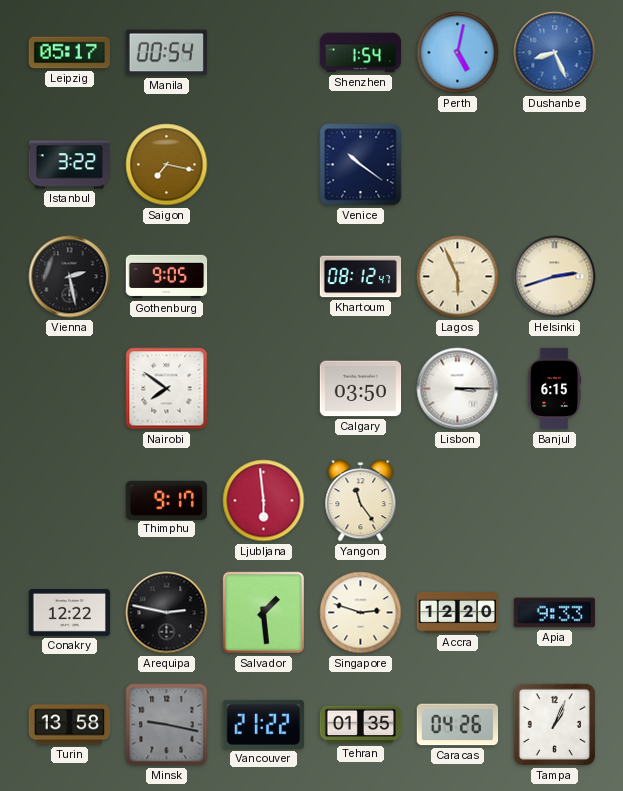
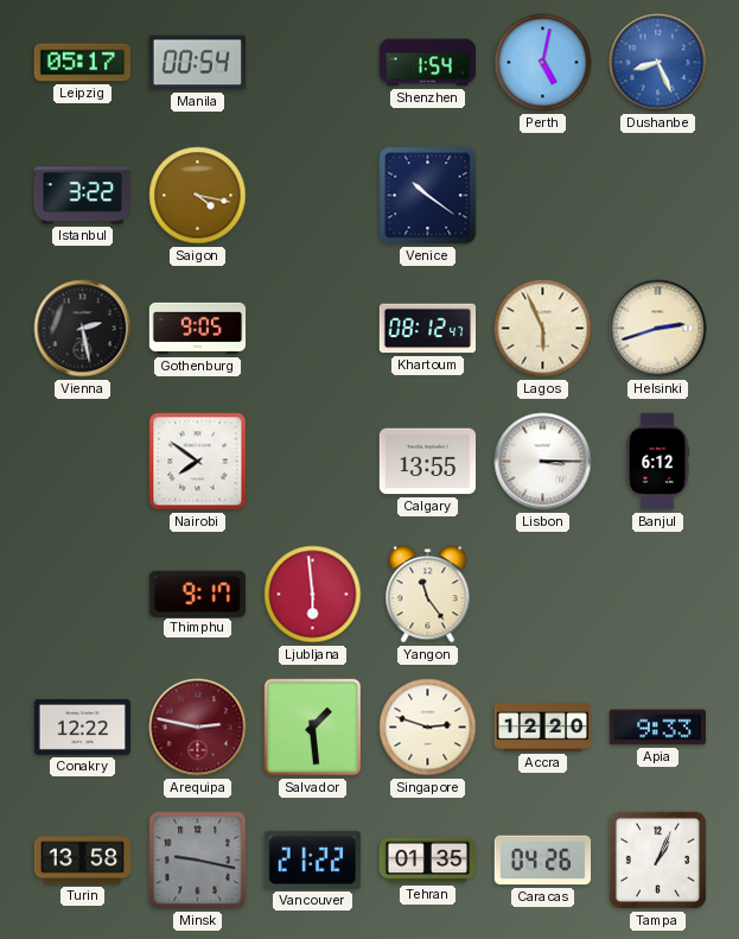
Saigon: 7:17 -> 4:17
Calgary: 03:50 -> 13:55
Banjul: 6:15 -> 6:12
Arequipa dial: black -> burgundy
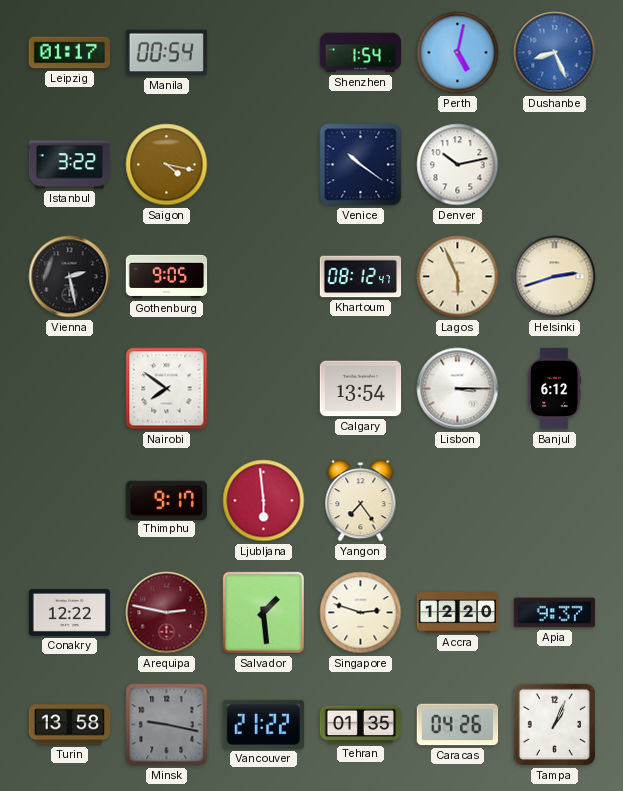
Leipzig: 05:17 -> 01:17
Denver: none -> 10:13
Calgary: 13:55 -> 13:54
Yangon: 11:24 -> 7:24
Apia: 9:33 -> 9:37
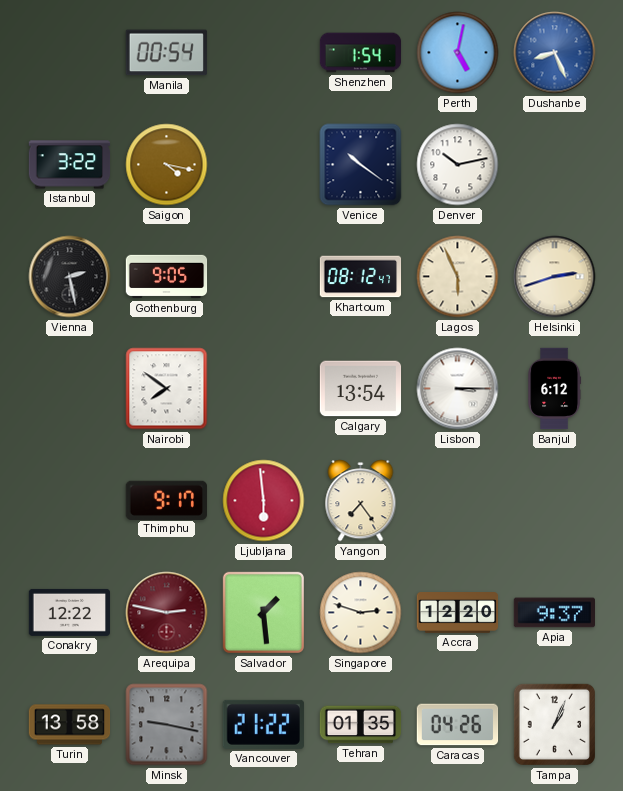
Leipzig: 01:17 -> none
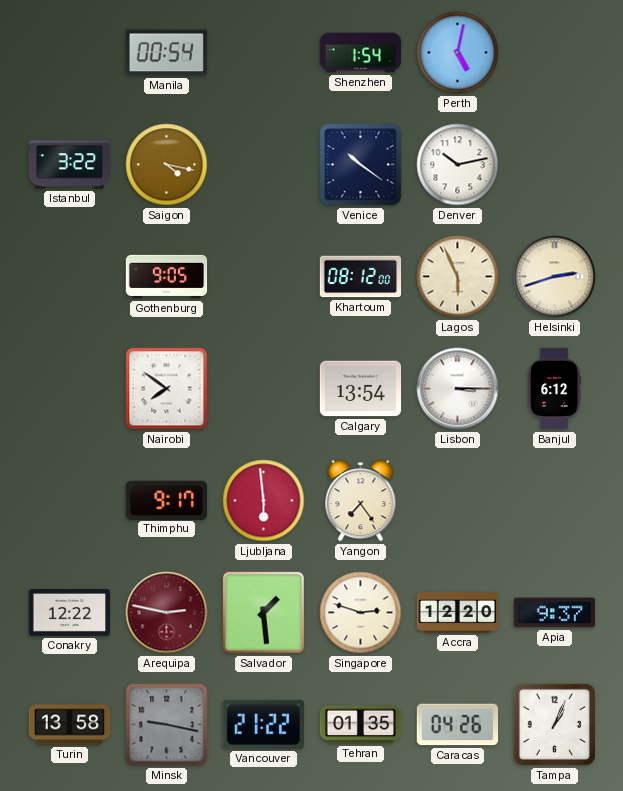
Dushanbe: 8:26 -> none
Vienna: 2:28 -> none
Khartoum: 08:12:47 -> 08:12:00
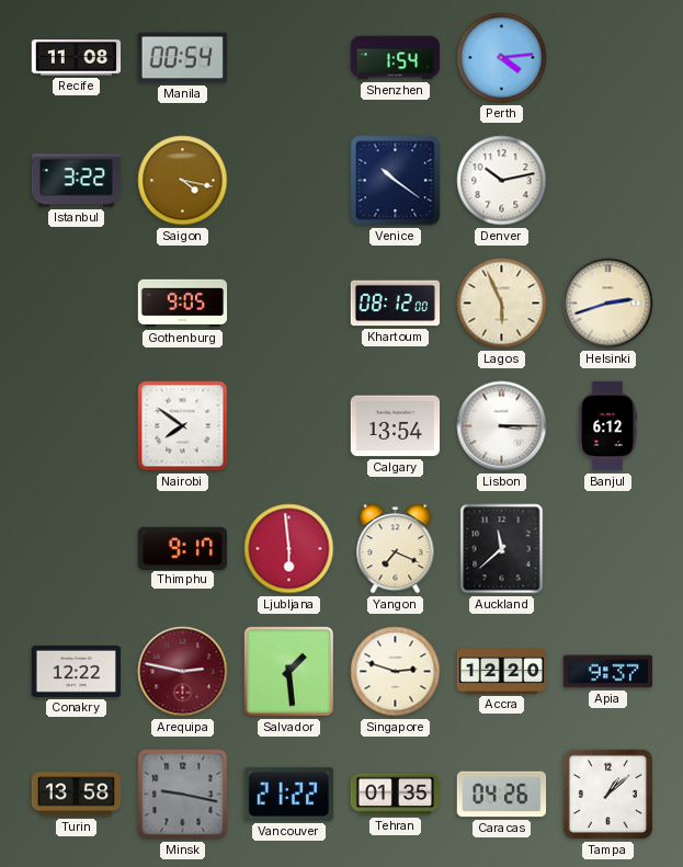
Recife: none -> 11:08
Perth: 5:02 -> 4:14
Yangon: 7:24 -> 7:19
Auckland: none -> 11:38
Tampa: 1:04 -> 1:08
